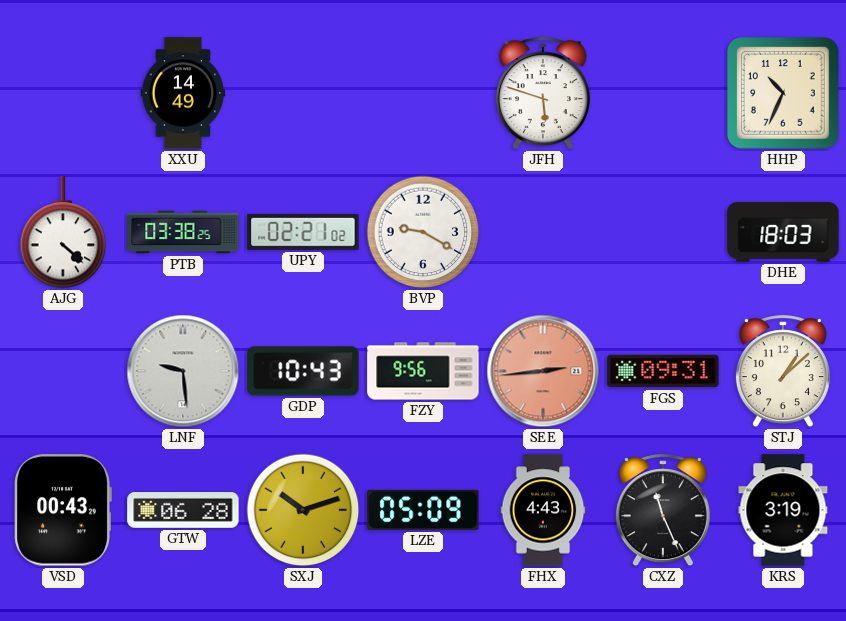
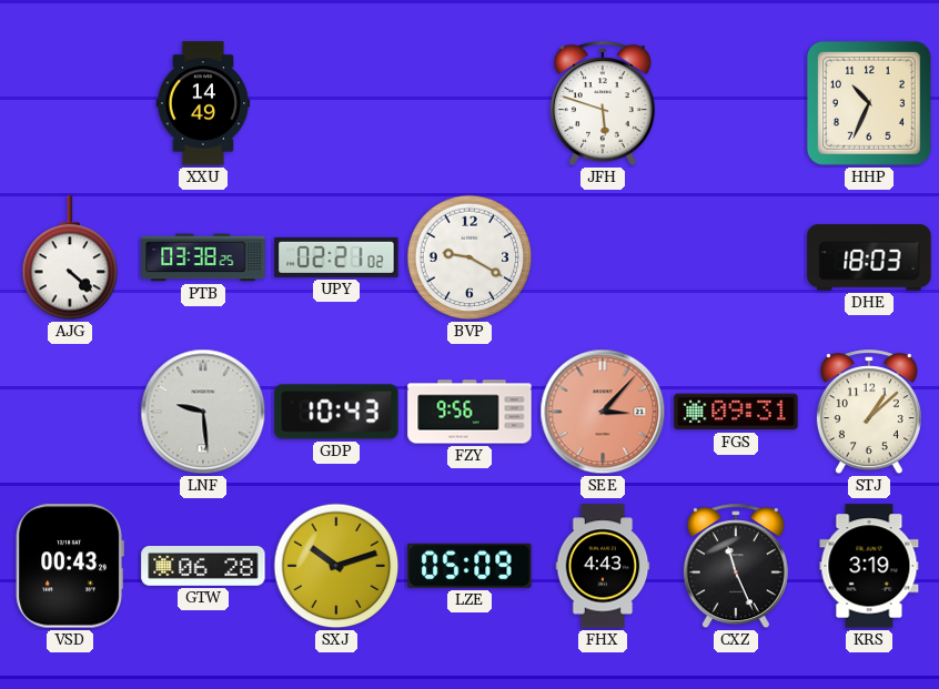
SEE: 2:44 -> 3:07
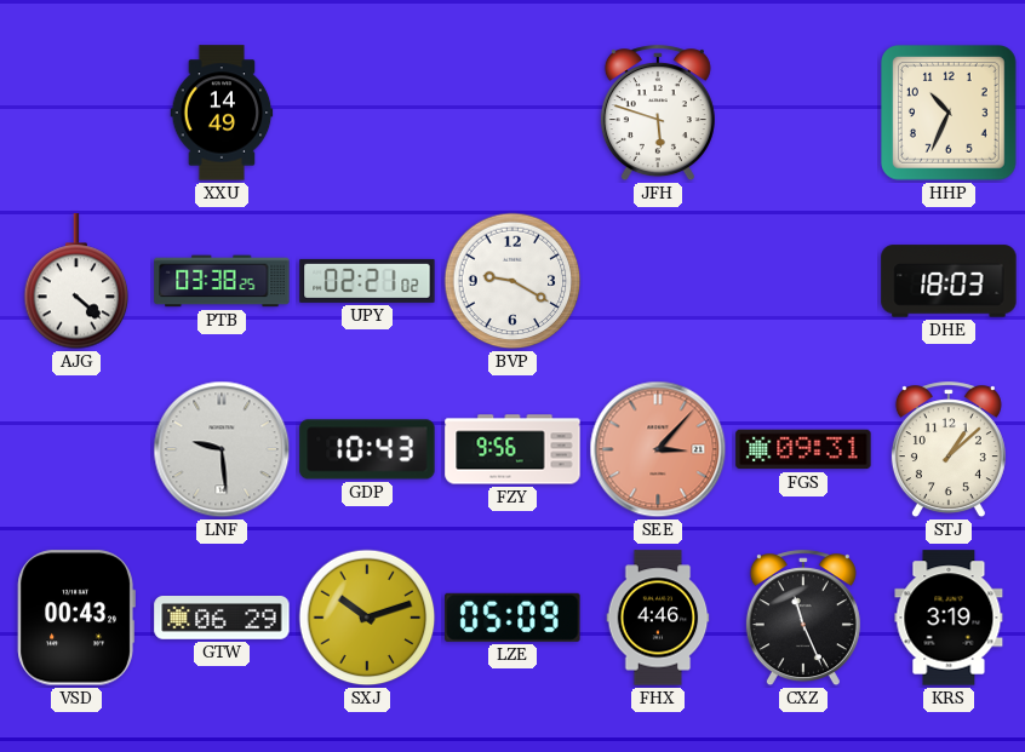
GTW: 06:28 -> 06:29
FHX: 4:43 -> 4:46
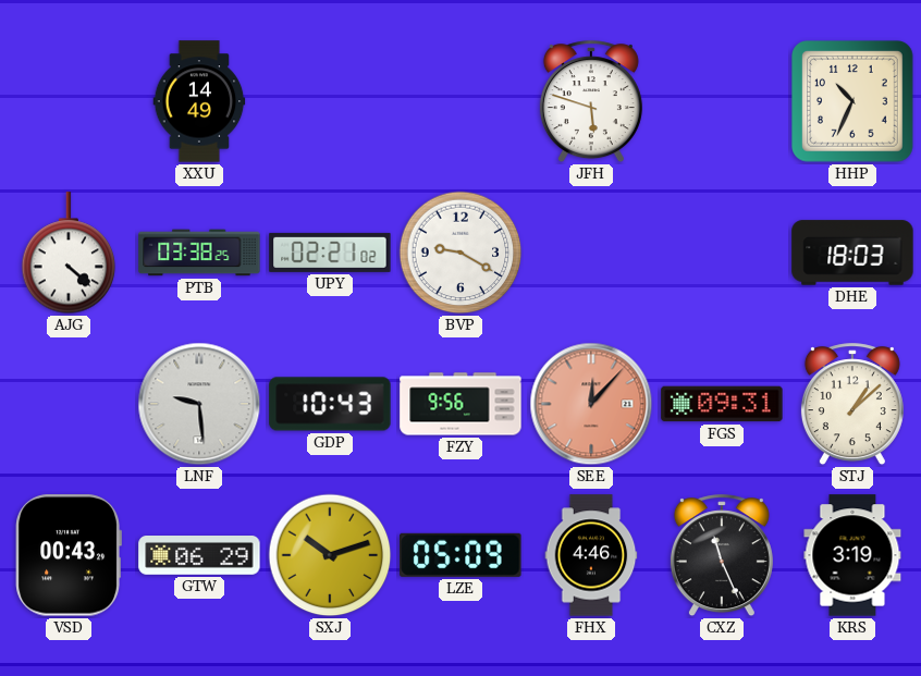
SEE: 3:07 -> 12:07
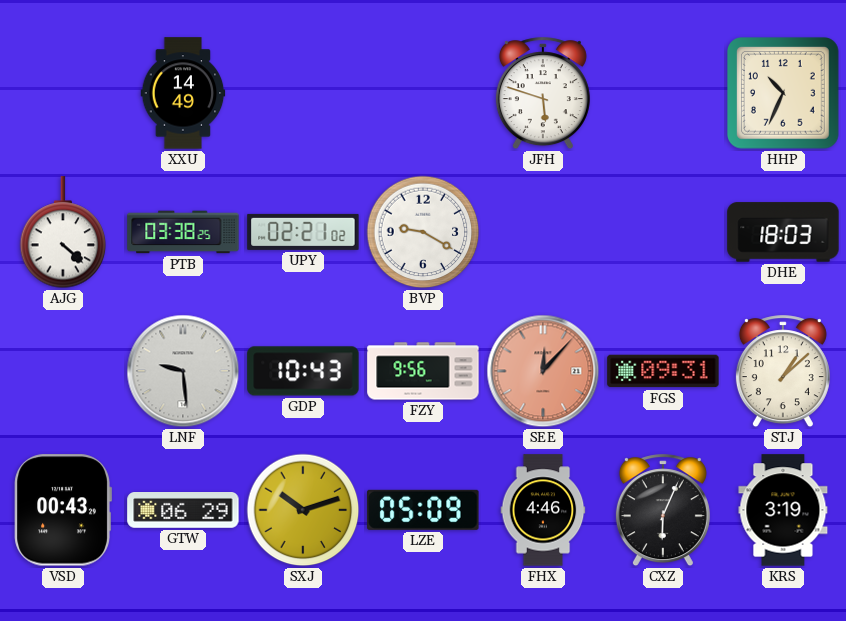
CXZ: 11:26 -> 6:04
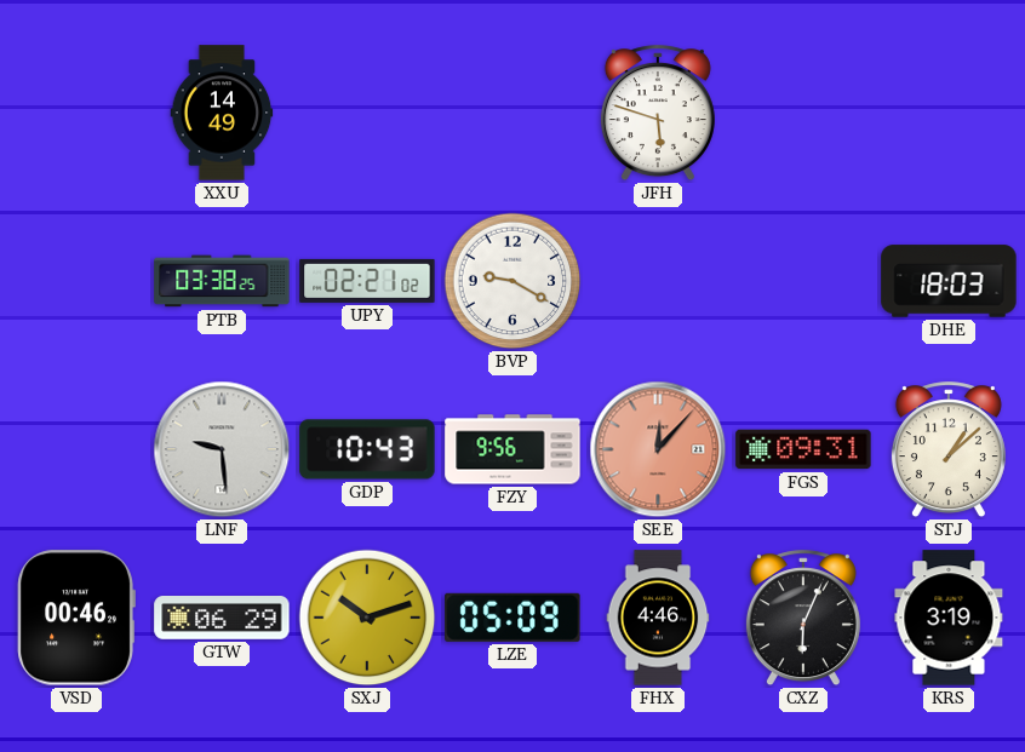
HHP: 10:34 -> none
AJG: 4:22 -> none
VSD: 00:43 -> 00:46
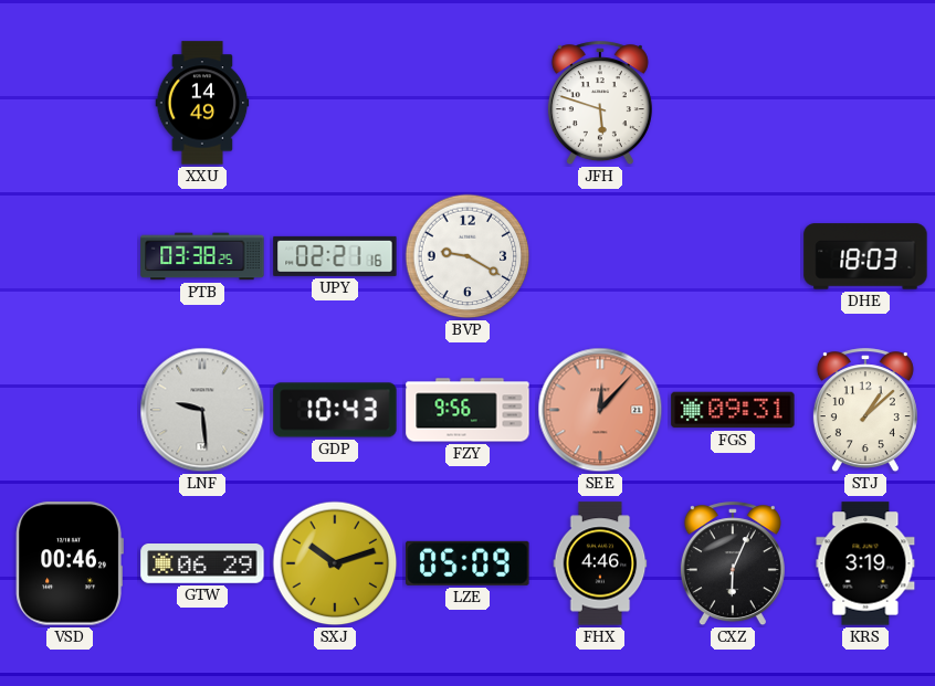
UPY: 02:21:02 -> 02:21:16
